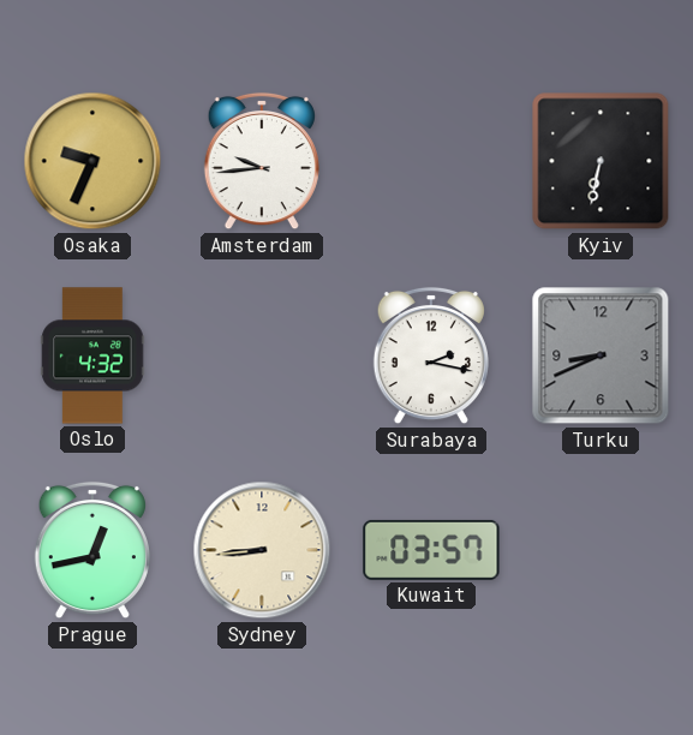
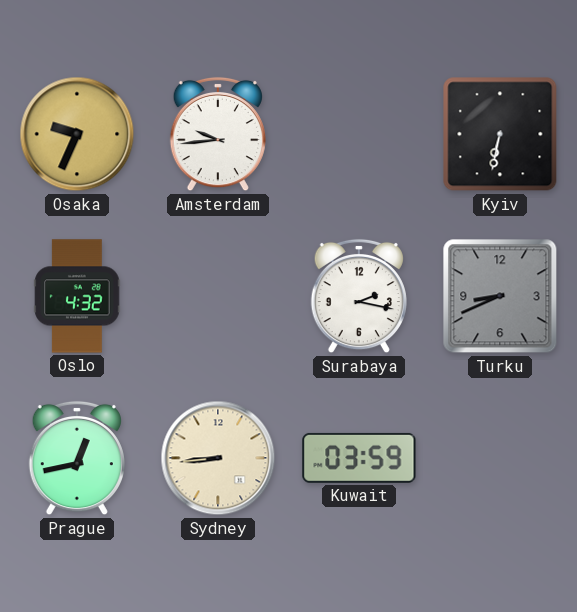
Kuwait: 03:57 -> 03:59
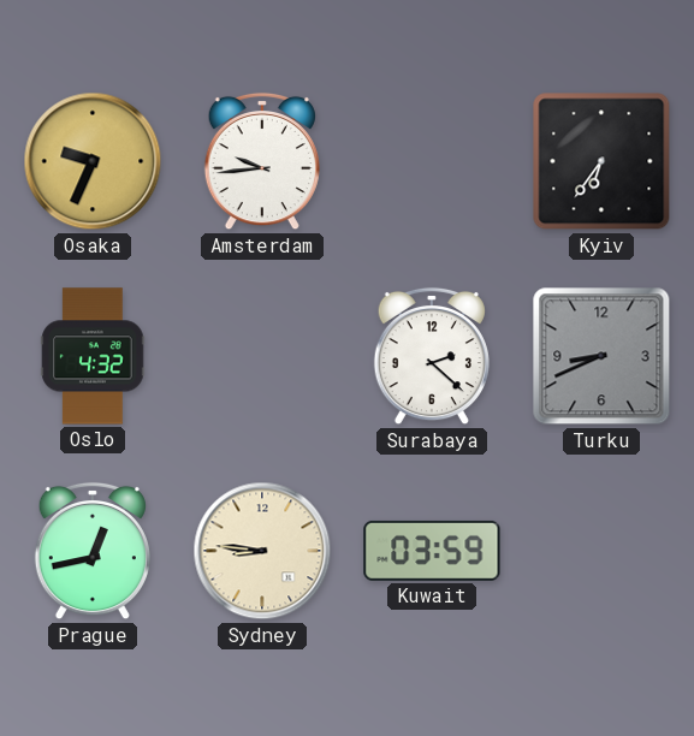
Kyiv: 6:32 -> 6:36
Surabaya: 2:17 -> 2:22
Sydney: 8:44 -> 8:46
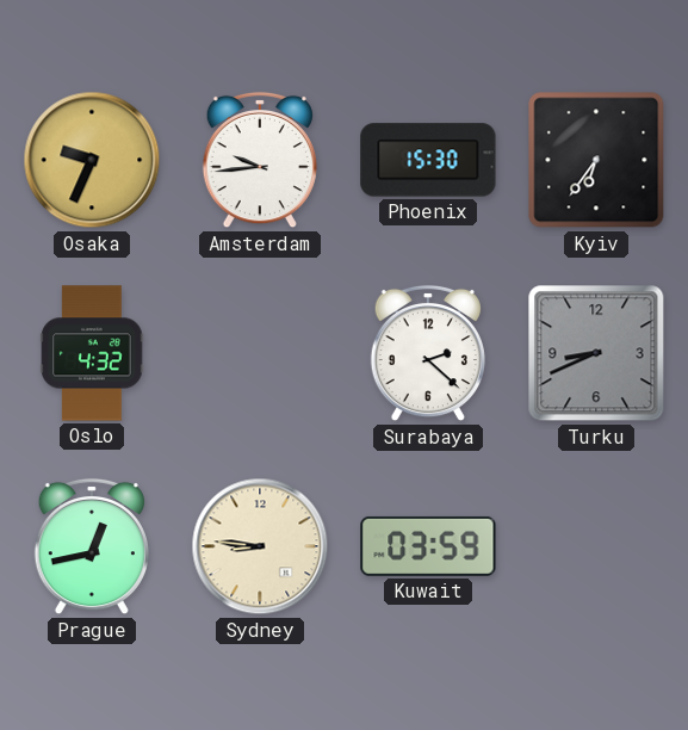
Phoenix: none -> 15:30
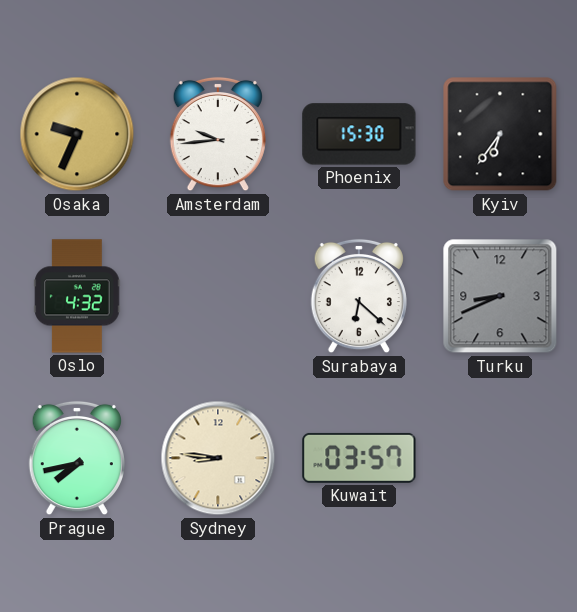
Surabaya: 2:22 -> 6:22
Prague: 12:43 -> 7:43
Kuwait: 03:59 -> 03:57
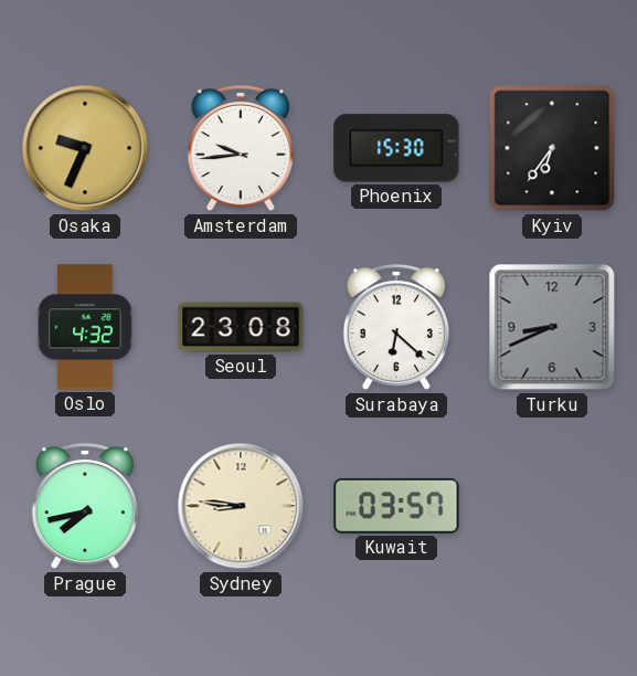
Seoul: none -> 23:08
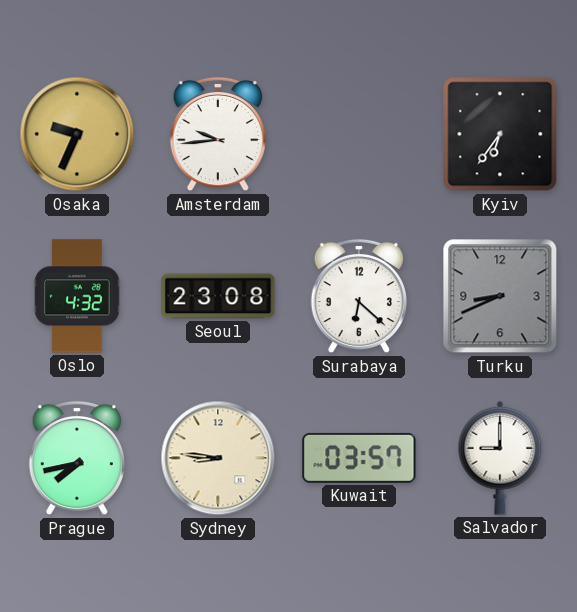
Phoenix: 15:30 -> none
Salvador: none -> 9:00
